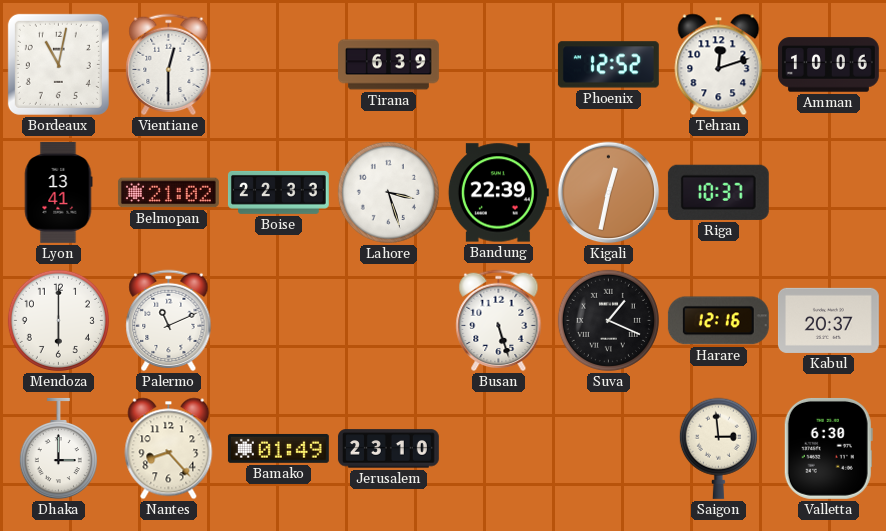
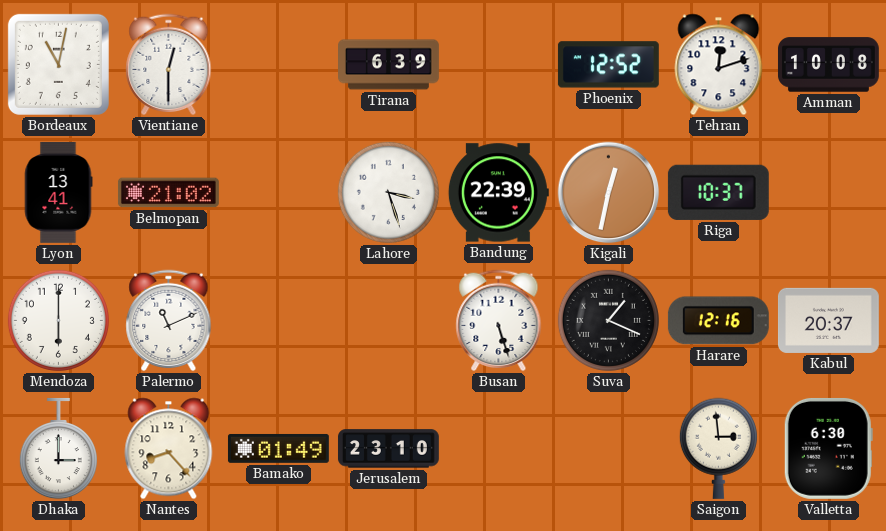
Amman: 10:06 -> 10:08
Boise: 22:33 -> none
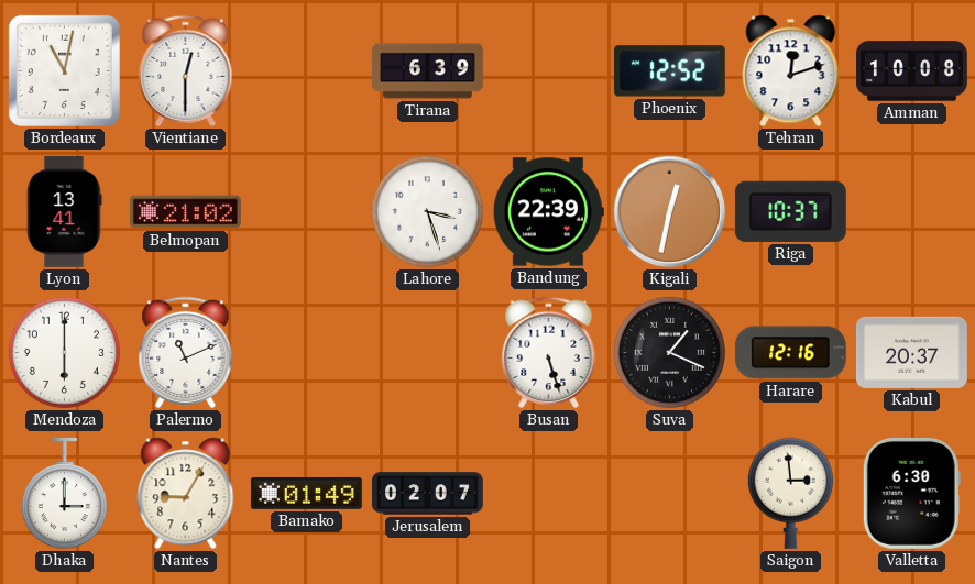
Nantes: 8:23 -> 9:05
Jerusalem: 23:10 -> 02:07
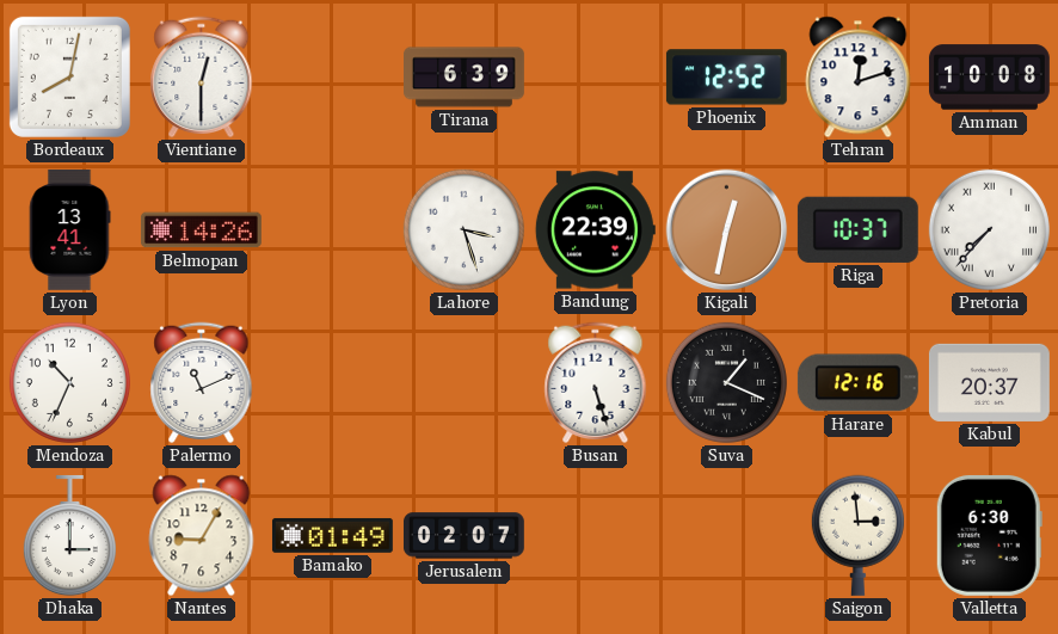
Bordeaux: 11:02 -> 8:02
Belmopan: 21:02 -> 14:26
Pretoria: none -> 7:37
Mendoza: 6:00 -> 10:34
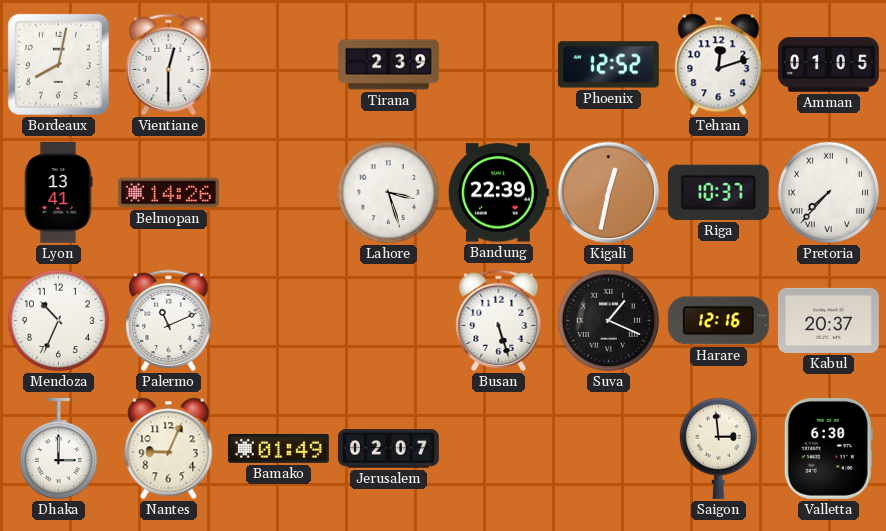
Tirana: 6:39 -> 2:39
Amman: 10:08 -> 01:05
Nantes: 9:05 -> 9:04
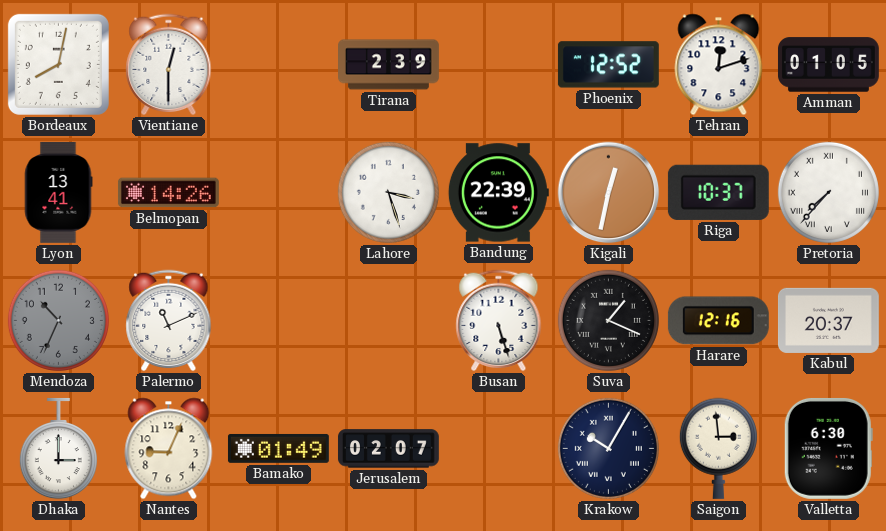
Mendoza dial: white -> grey
Krakow: none -> 10:05
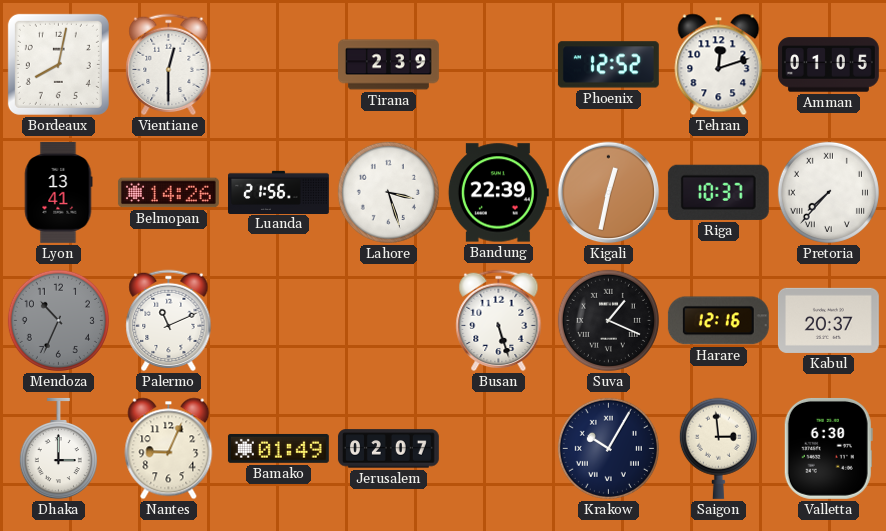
Luanda: none -> 21:56
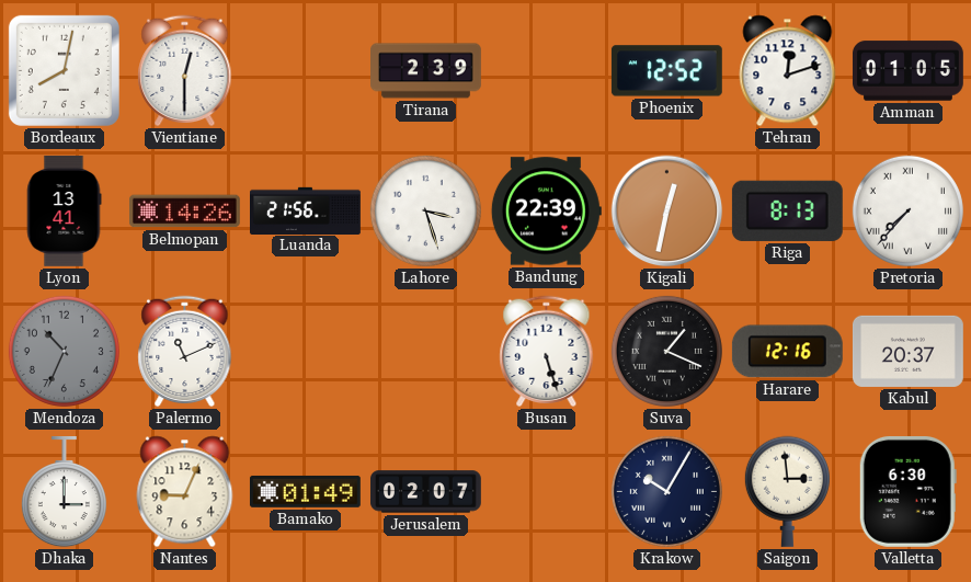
Riga: 10:37 -> 8:13
